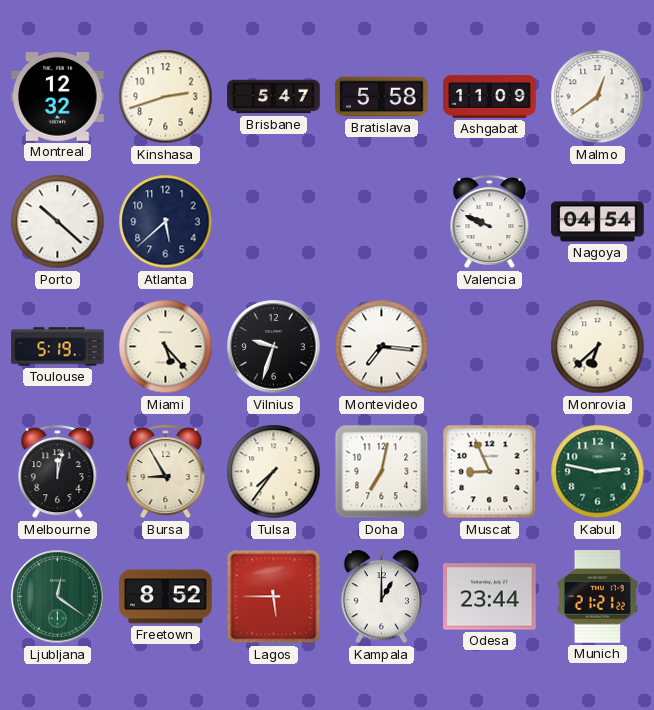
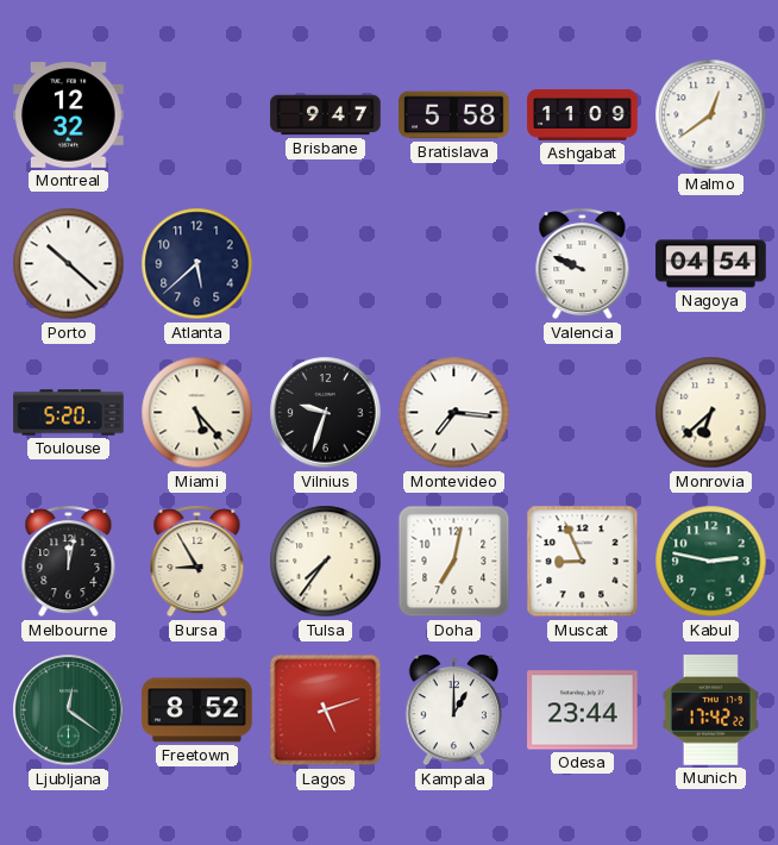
Kinshasa: 2:42 -> none
Brisbane: 5:47 -> 9:47
Toulouse: 5:19 -> 5:20
Lagos: 5:45 -> 5:12
Munich: 21:21 -> 17:42
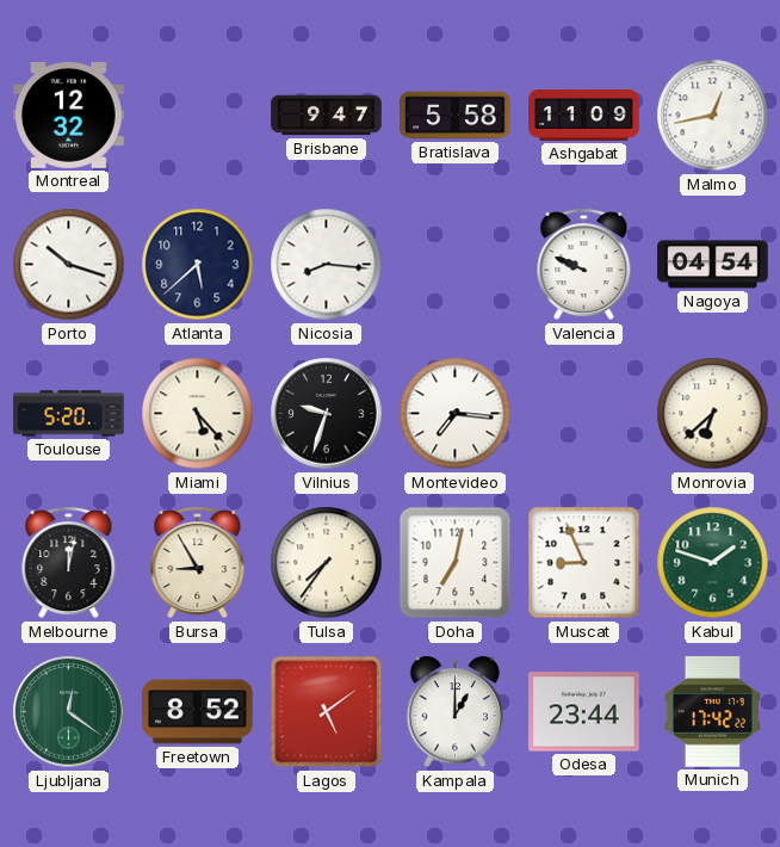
Malmo: 12:39 -> 12:43
Porto: 10:22 -> 10:18
Nicosia: none -> 8:16
Kabul: 2:47 -> 1:48
Lagos: 5:12 -> 5:09
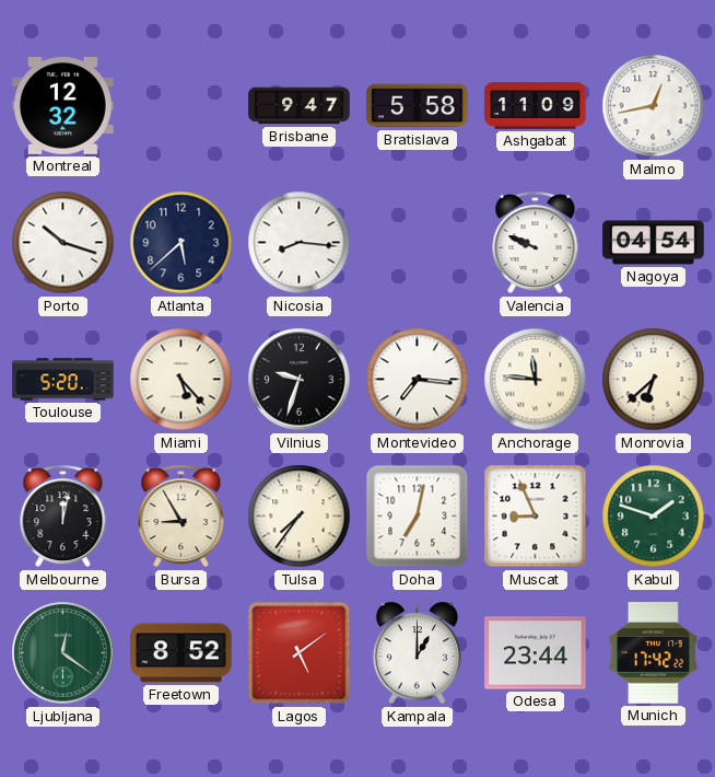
Anchorage: none -> 11:46
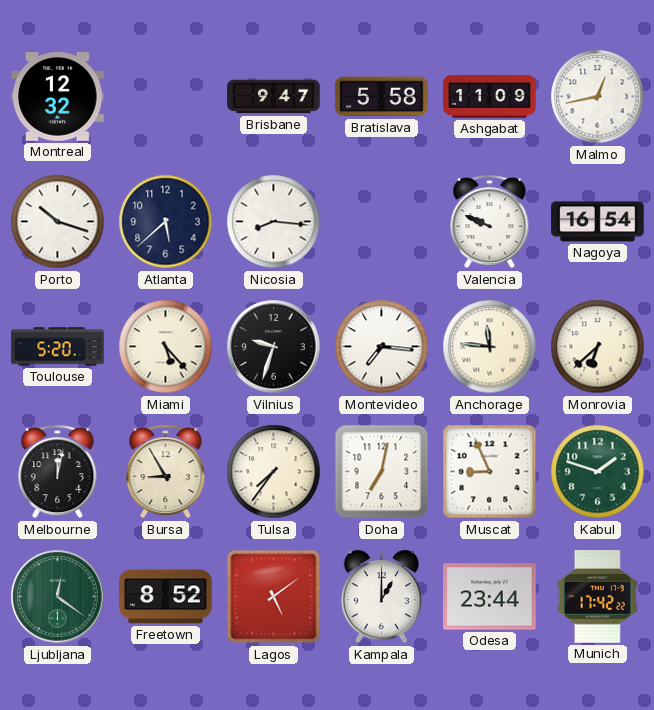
Nagoya: 04:54 -> 16:54
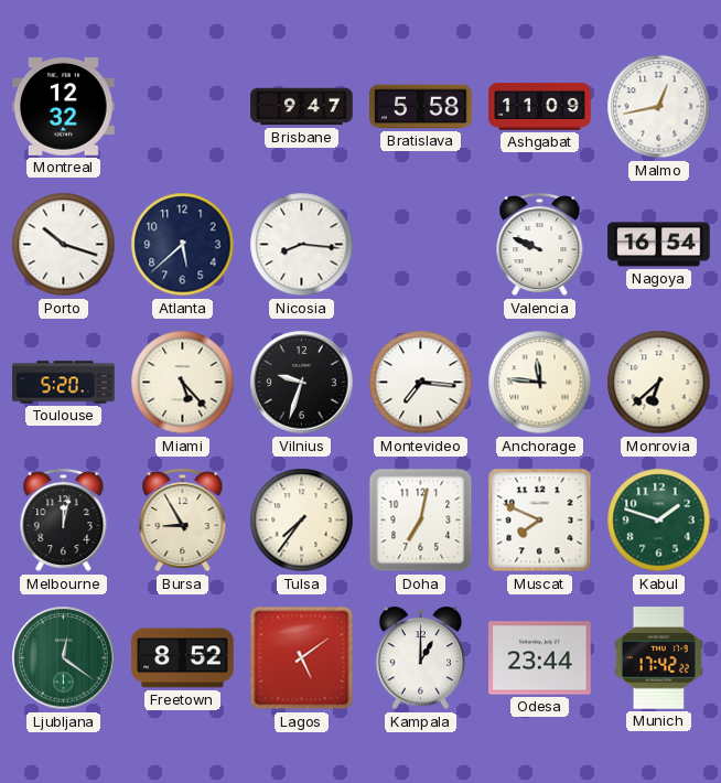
Muscat: 8:56 -> 7:49
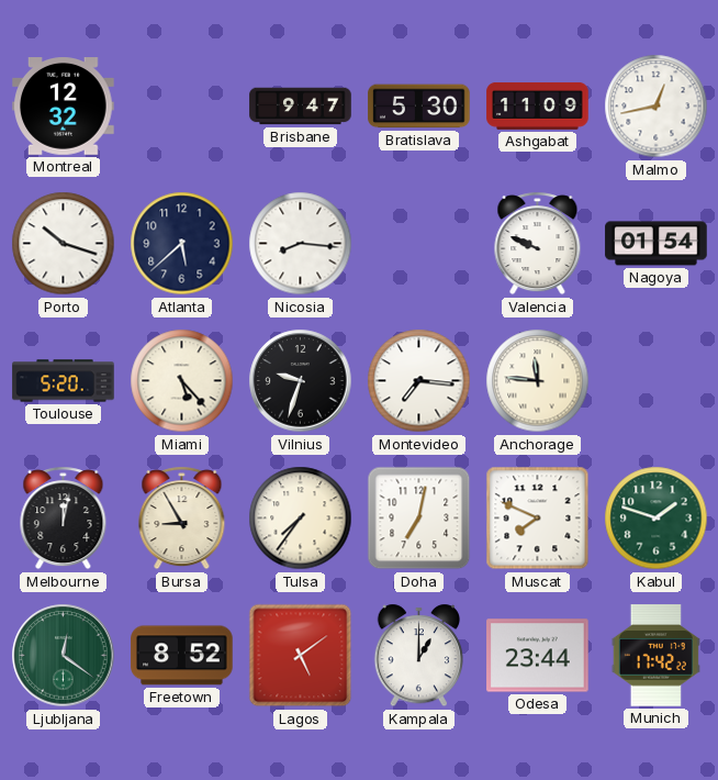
Bratislava: 5:58 -> 5:30
Nagoya: 16:54 -> 01:54
Monrovia: 6:38 -> none
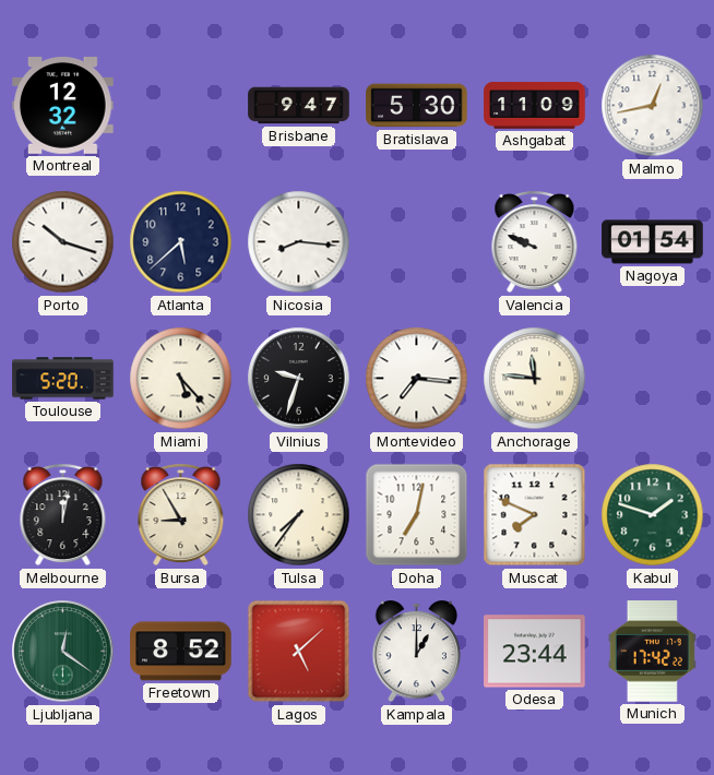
Lagos: 5:09 -> 5:08
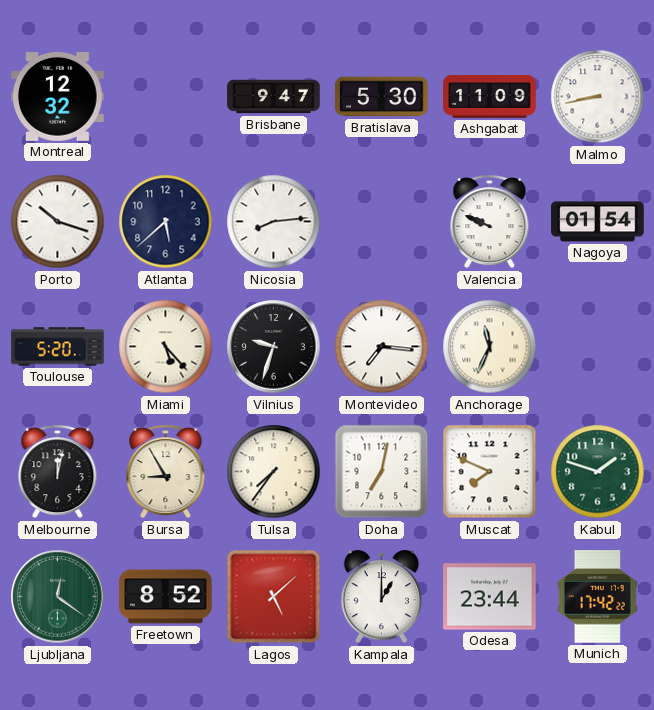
Malmo: 12:43 -> 8:43
Nicosia: 8:16 -> 8:14
Anchorage: 11:46 -> 11:34
